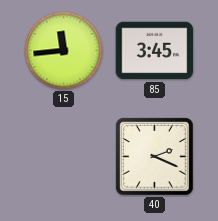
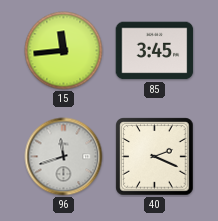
96: none -> 11:42
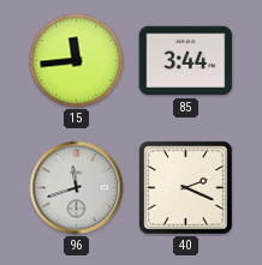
85: 3:45 -> 3:44
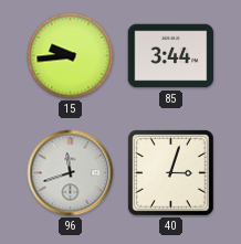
15: 11:44 -> 9:44
40: 2:19 -> 3:03
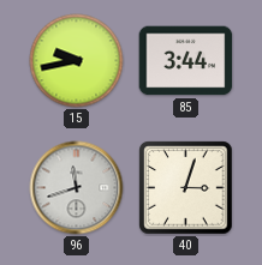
15: 9:44 -> 9:43
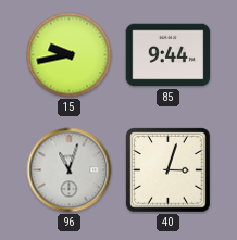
85: 3:44 -> 9:44
96: 11:42 -> 11:03
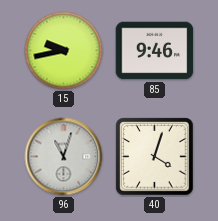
85: 9:44 -> 9:46
40: 3:03 -> 4:03
